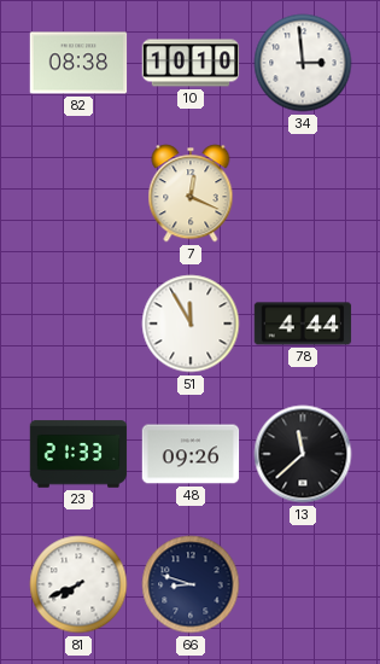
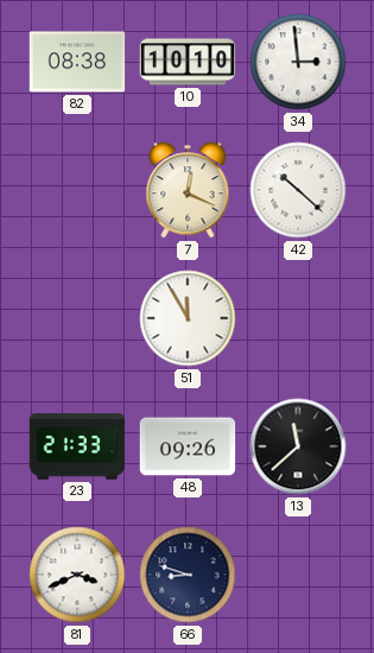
42: none -> 10:22
78: 4:44 -> none
81: 7:41 -> 3:41
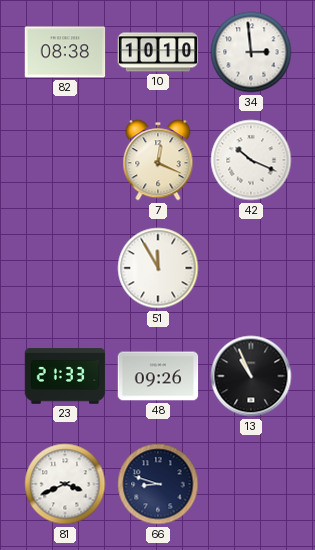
42: 10:22 -> 10:19
13: 11:38 -> 10:56
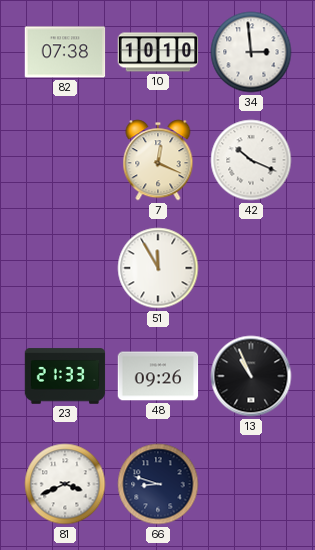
82: 08:38 -> 07:38
